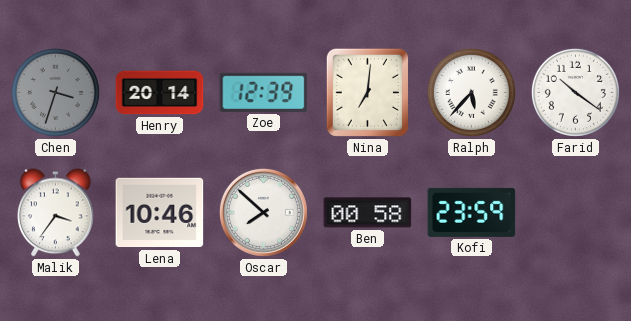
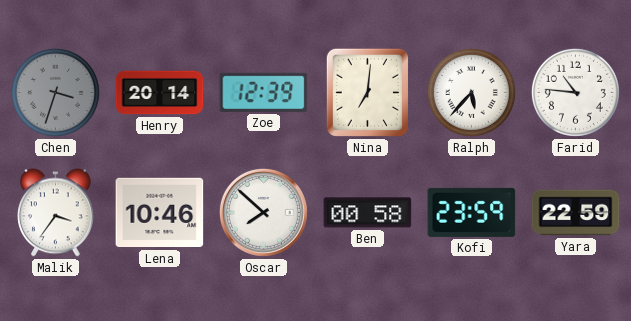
Farid: 10:21 -> 10:46
Yara: none -> 22:59
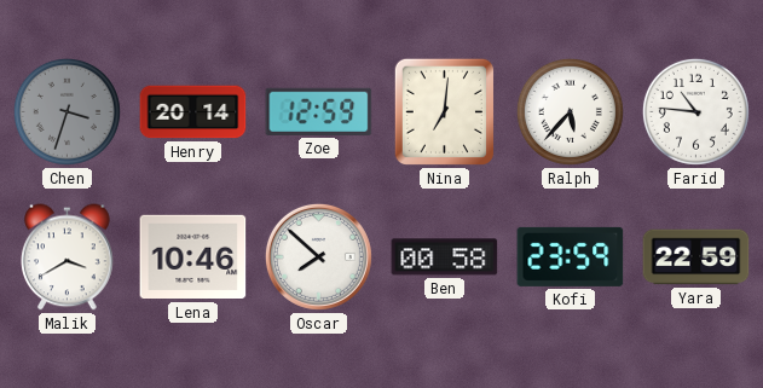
Zoe: 12:39 -> 12:59
Malik: 3:36 -> 3:40
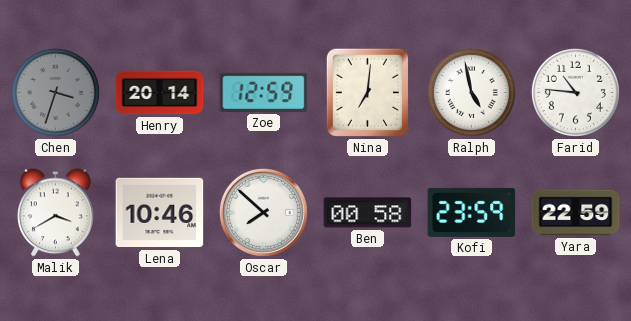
Ralph: 5:37 -> 4:58
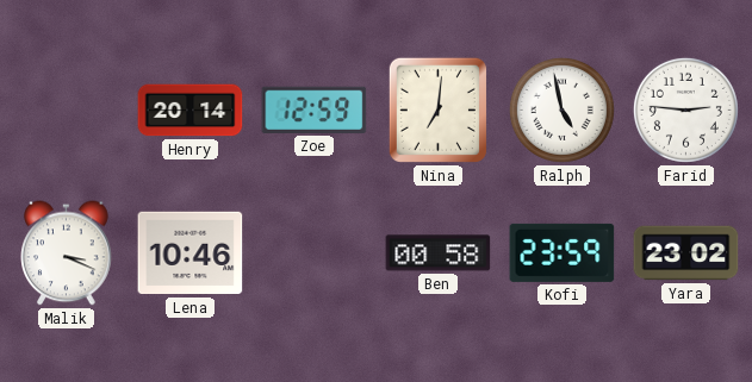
Chen: 3:33 -> none
Farid: 10:46 -> 2:46
Malik: 3:40 -> 3:19
Oscar: 7:52 -> none
Yara: 22:59 -> 23:02
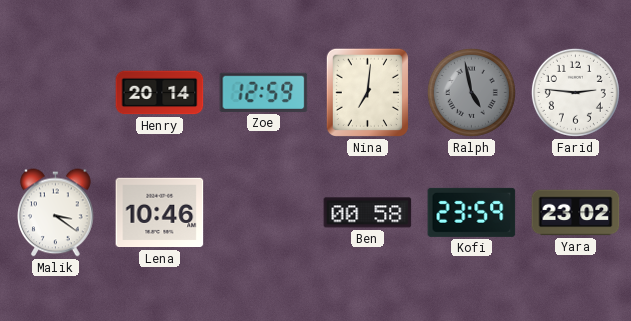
Ralph dial: white -> grey
Malik: 3:19 -> 3:21
